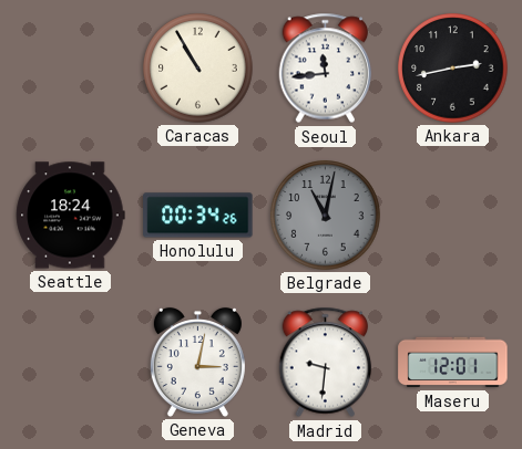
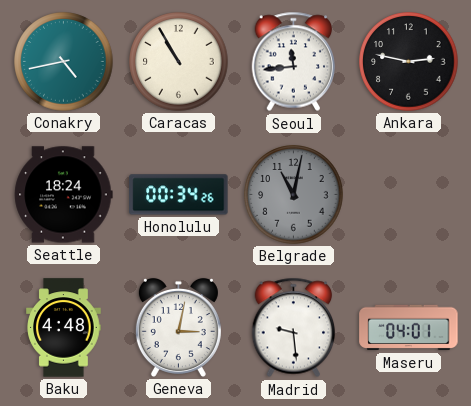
Conakry: none -> 4:43
Ankara: 2:43 -> 2:47
Baku: none -> 4:48
Madrid: 9:31 -> 9:29
Maseru: 12:01 -> 04:01
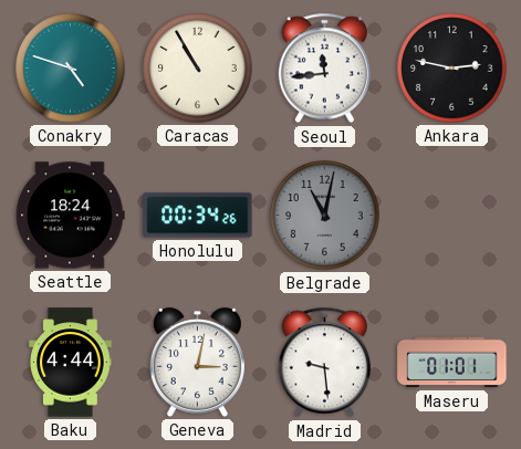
Conakry: 4:43 -> 4:48
Baku: 4:48 -> 4:44
Maseru: 04:01 -> 01:01
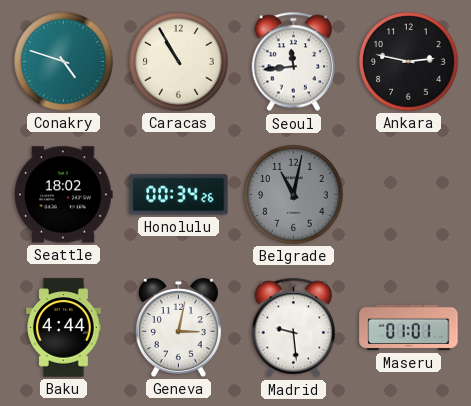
Seattle: 18:24 -> 18:02
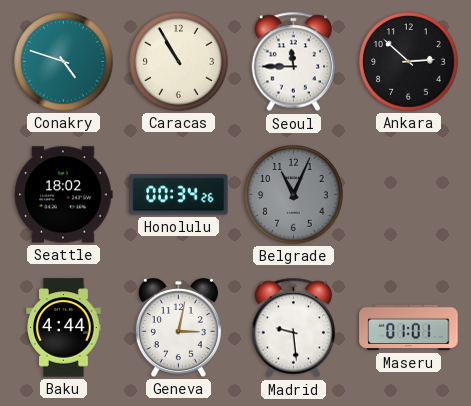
Seoul: 11:44 -> 11:45
Ankara: 2:47 -> 2:52
Belgrade: 11:02 -> 11:04
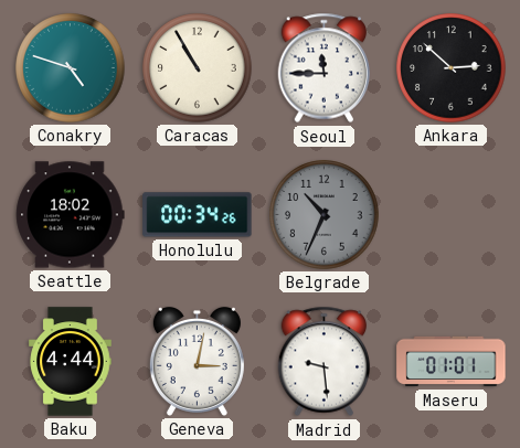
Belgrade: 11:04 -> 10:34
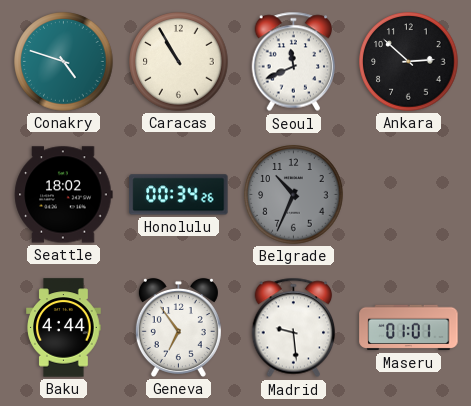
Seoul: 11:45 -> 11:41
Geneva: 3:02 -> 6:54
